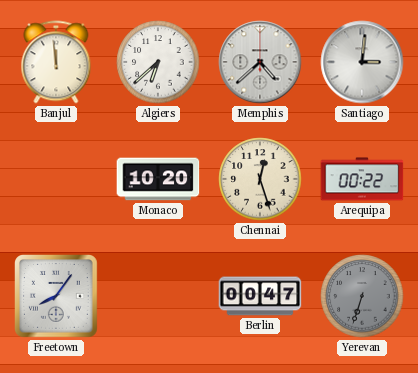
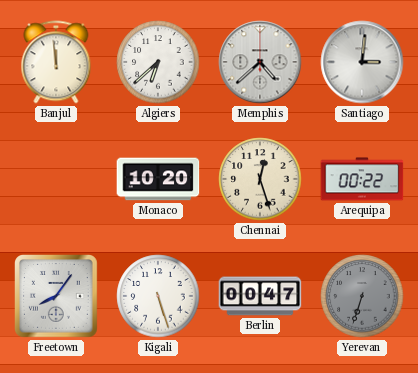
Kigali: none -> 5:27
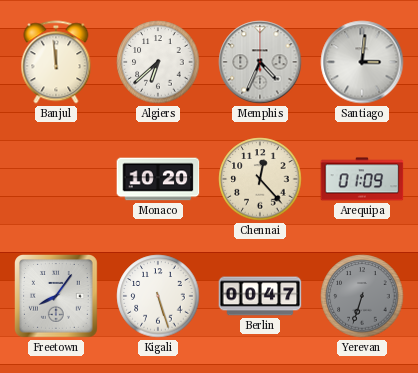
Memphis: 4:38 -> 4:34
Chennai: 12:27 -> 12:23
Arequipa: 00:22 -> 01:09
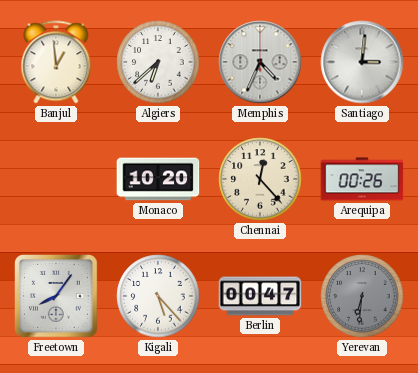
Banjul: 11:59 -> 12:59
Arequipa: 01:09 -> 00:26
Kigali: 5:27 -> 5:23
Yerevan: 6:33 -> 6:31
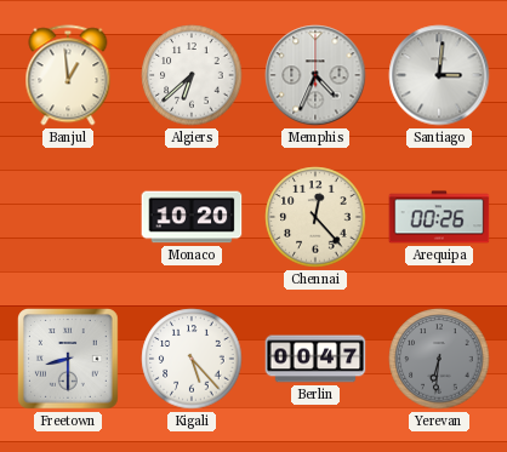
Freetown: 8:06 -> 8:30
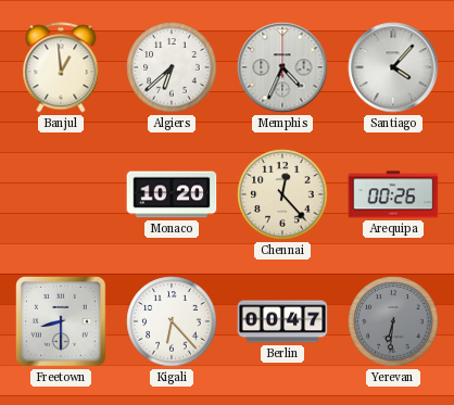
Santiago: 3:01 -> 4:07
Kigali: 5:23 -> 6:23
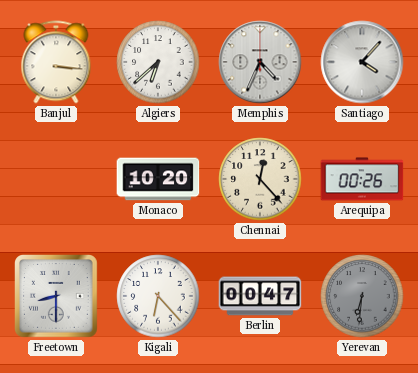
Banjul: 12:59 -> 3:16
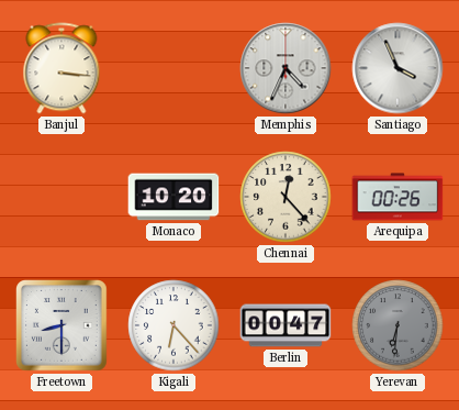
Algiers: 6:38 -> none
Santiago: 4:07 -> 3:56
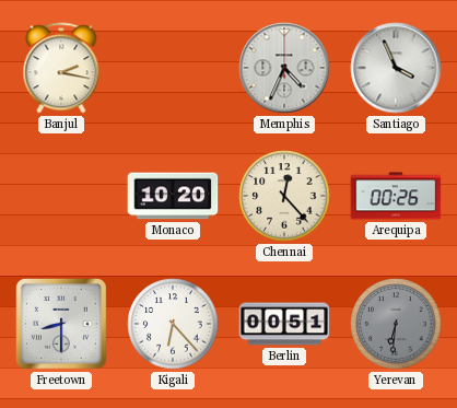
Banjul: 3:16 -> 2:17
Berlin: 00:47 -> 00:51
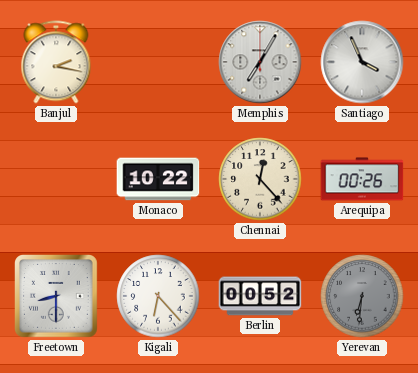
Memphis: 4:34 -> 7:05
Monaco: 10:20 -> 10:22
Berlin: 00:51 -> 00:52
